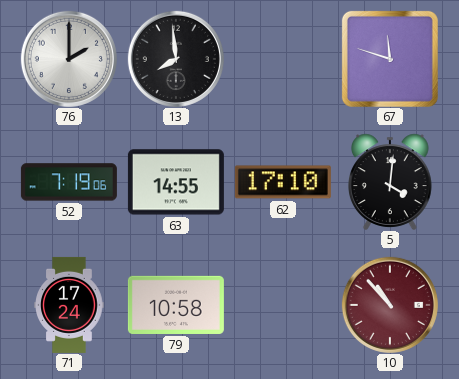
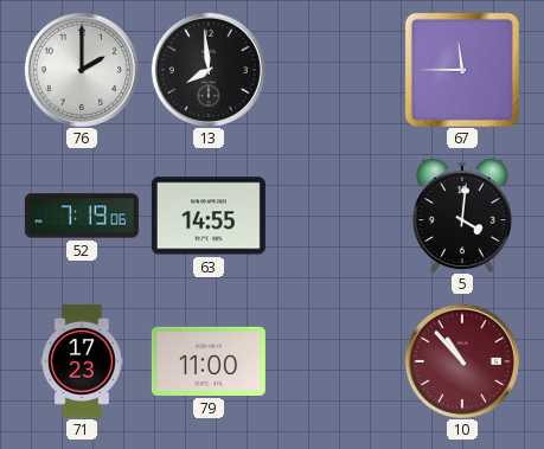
67: 11:48 -> 11:45
62: 17:10 -> none
71: 17:24 -> 17:23
79: 10:58 -> 11:00
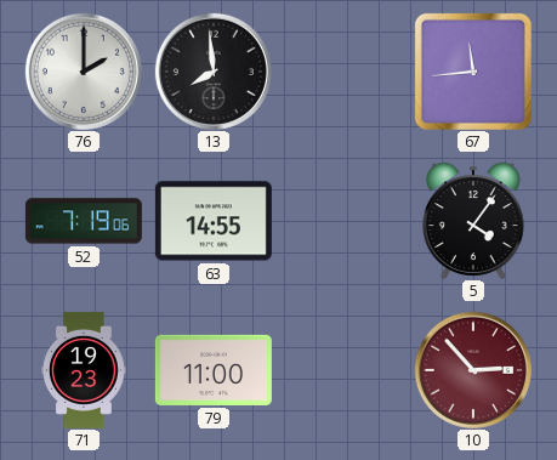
67: 11:45 -> 11:44
5: 4:01 -> 4:06
71: 17:23 -> 19:23
10: 10:53 -> 2:53
